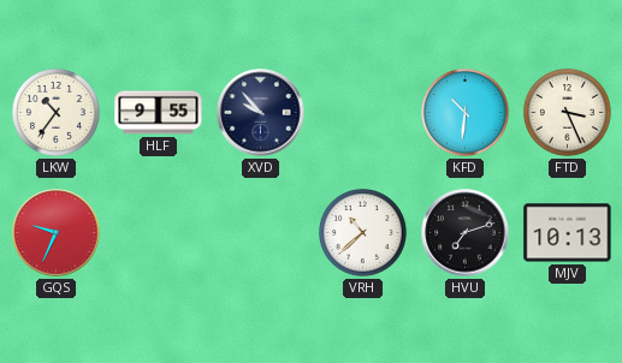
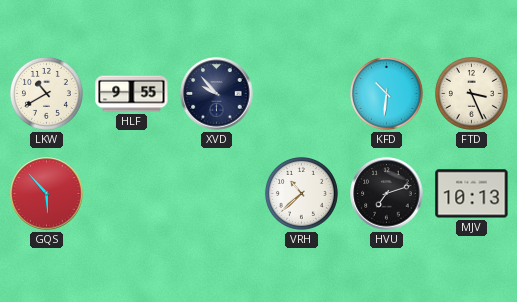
LKW: 10:36 -> 10:40
GQS: 9:34 -> 5:53
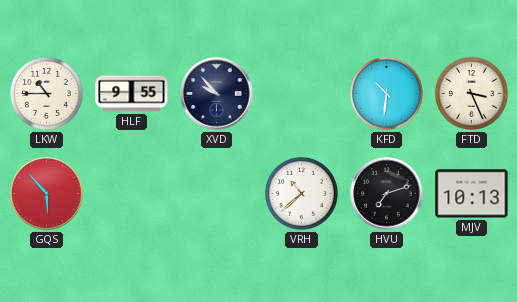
LKW: 10:40 -> 10:45
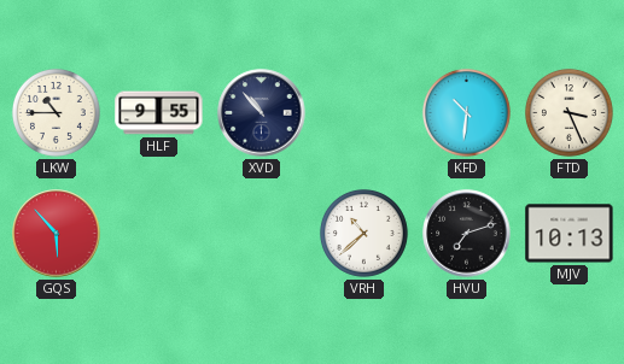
XVD: 9:53 -> 10:53
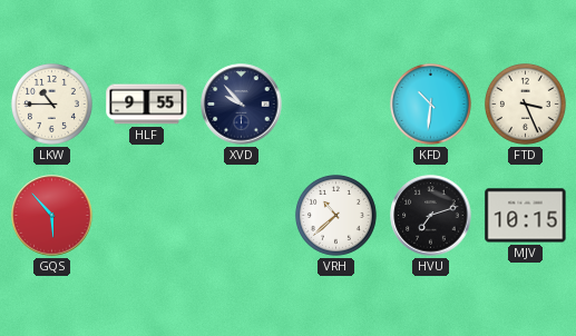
XVD: 10:53 -> 9:53
MJV: 10:13 -> 10:15
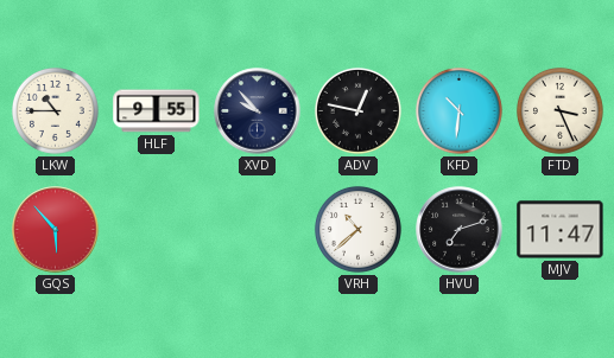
ADV: none -> 12:47
MJV: 10:15 -> 11:47
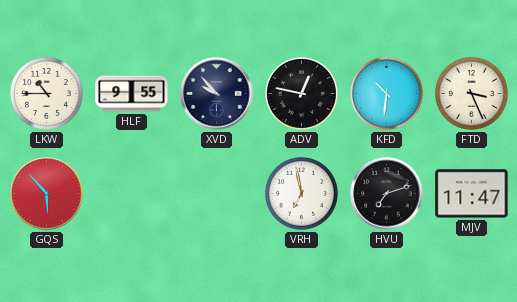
VRH: 10:38 -> 6:58
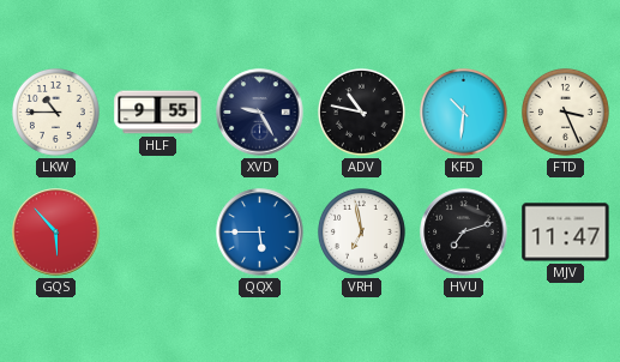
XVD: 9:53 -> 9:25
ADV: 12:47 -> 10:47
QQX: none -> 5:45
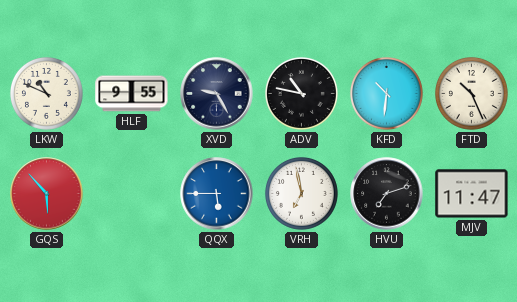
LKW: 10:45 -> 10:49
FTD: 3:26 -> 10:26
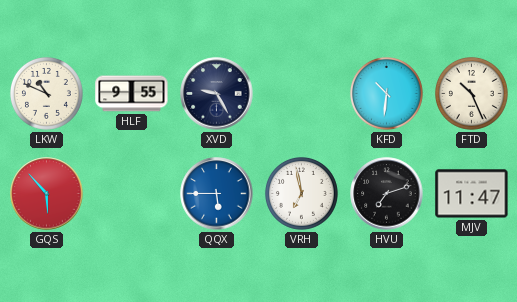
ADV: 10:47 -> none
